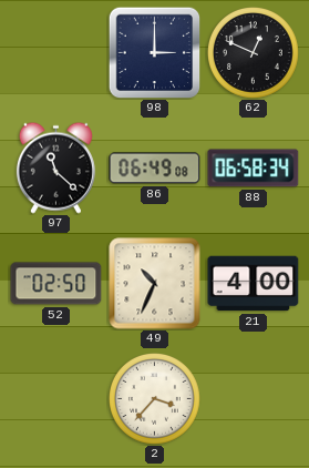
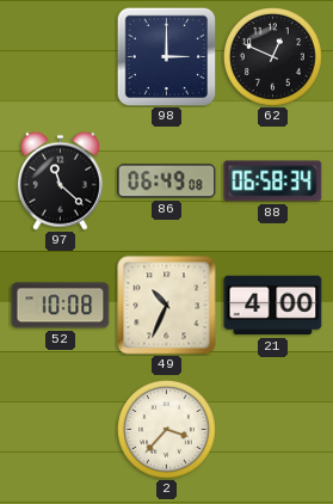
52: 02:50 -> 10:08
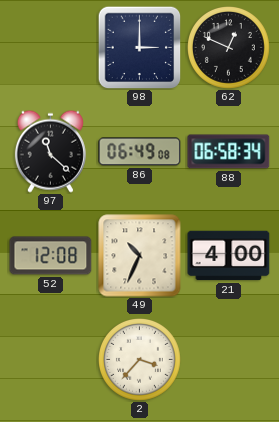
52: 10:08 -> 12:08
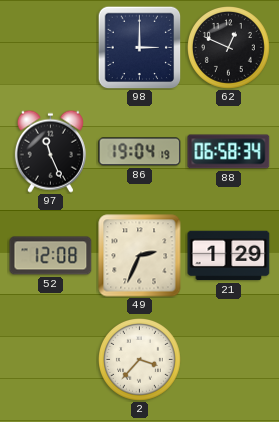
97: 11:22 -> 11:26
86: 06:49 -> 19:04
49: 10:34 -> 2:34
21: 4:00 -> 1:29
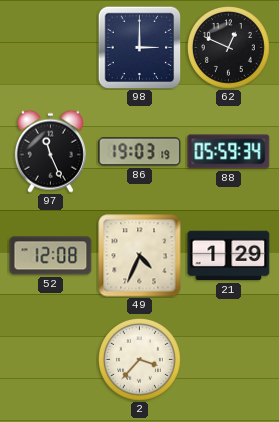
86: 19:04 -> 19:03
88: 06:58 -> 05:59
49: 2:34 -> 4:34
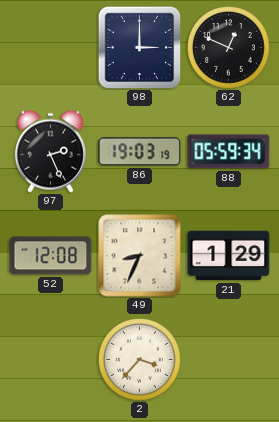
97: 11:26 -> 2:26
49: 4:34 -> 8:34
